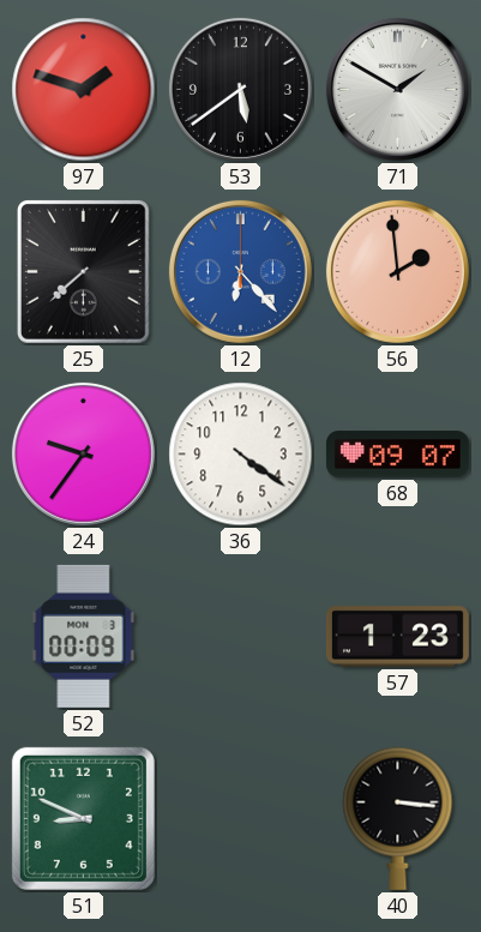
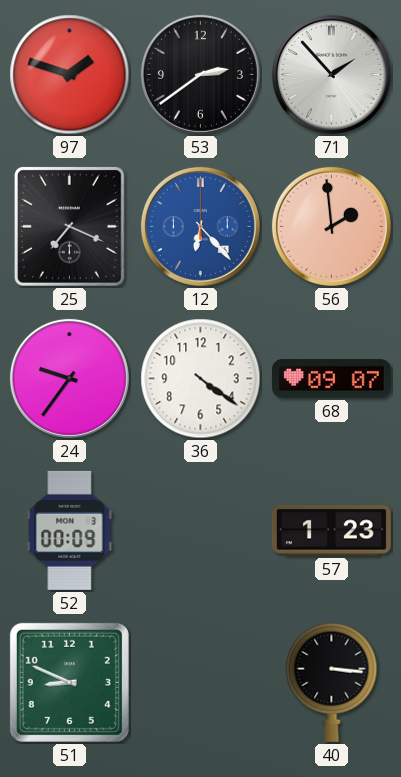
53: 5:39 -> 2:39
71: 1:50 -> 1:53
25: 7:38 -> 7:19
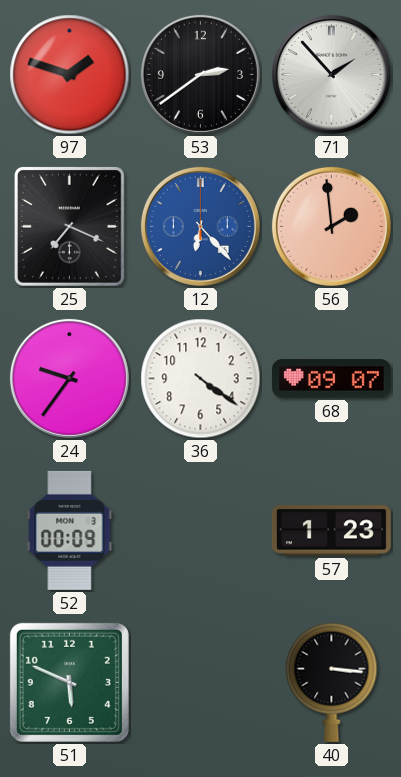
51: 8:49 -> 5:49
